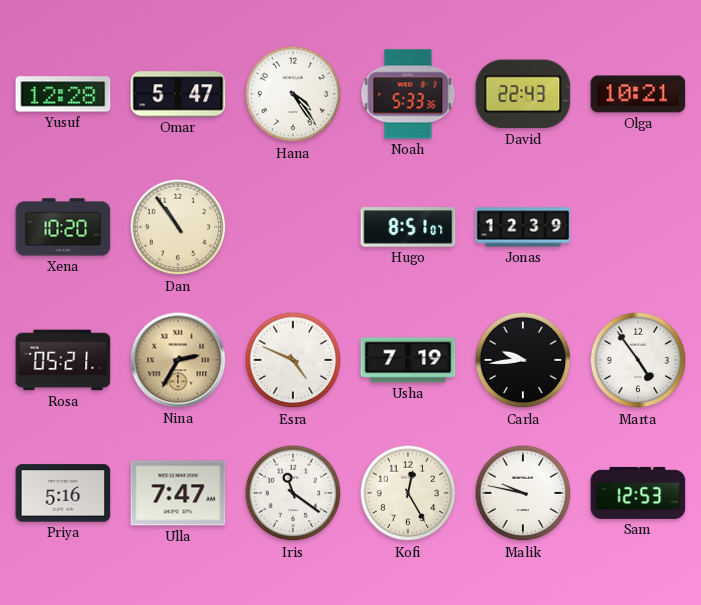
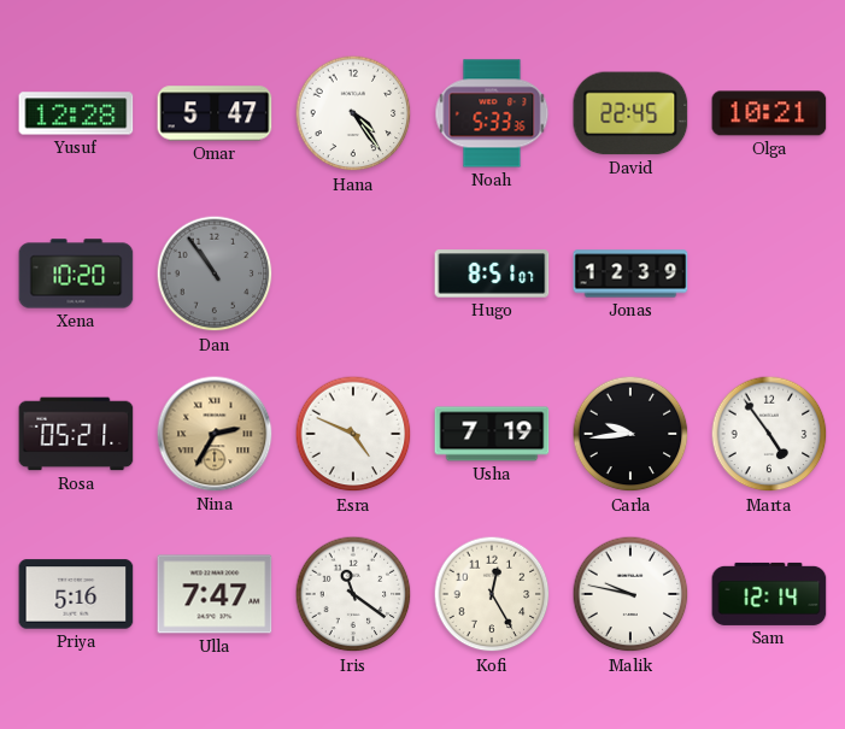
David: 22:43 -> 22:45
Dan dial: cream -> grey
Sam: 12:53 -> 12:14
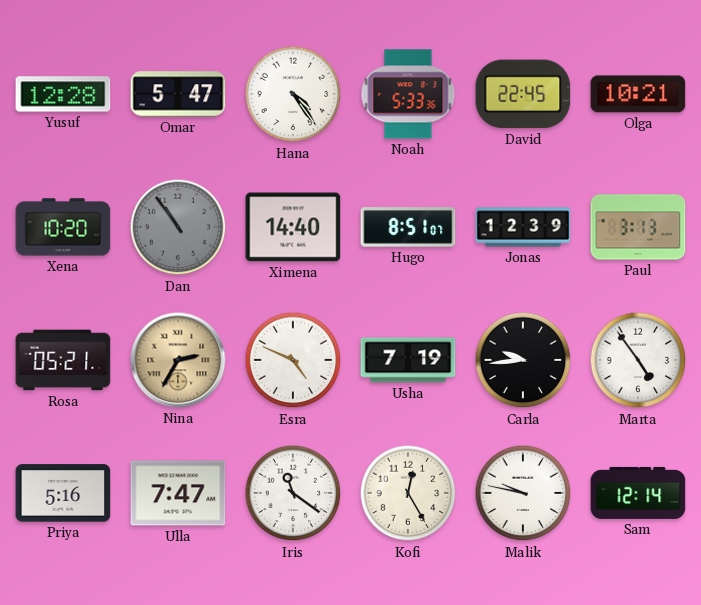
Ximena: none -> 14:40
Paul: none -> 3:13
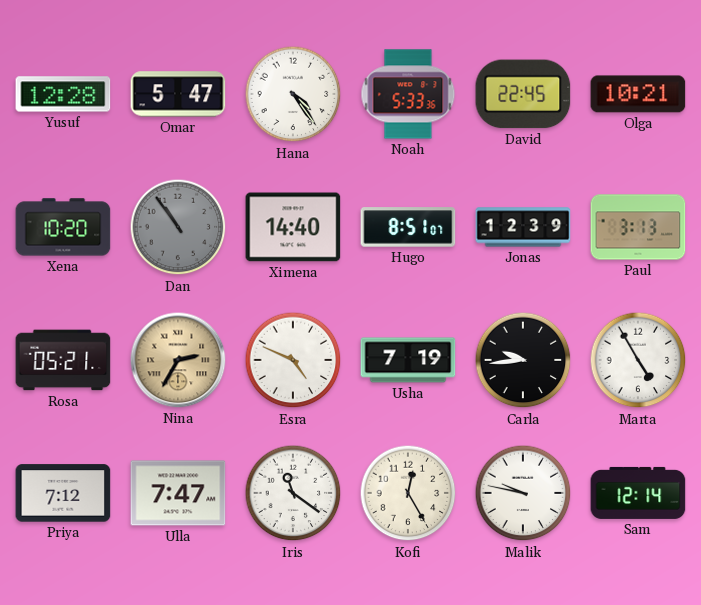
Marta: 4:54 -> 4:55
Priya: 5:16 -> 7:12
